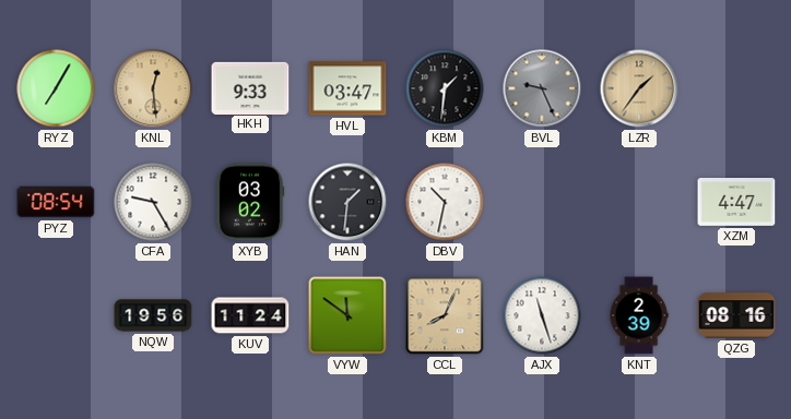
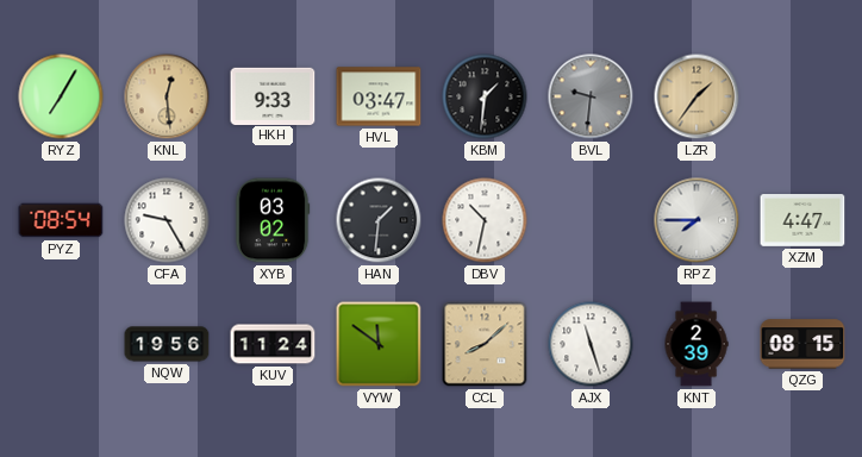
BVL: 9:26 -> 9:31
RPZ: none -> 7:45
CCL: 8:04 -> 8:08
QZG: 08:16 -> 08:15
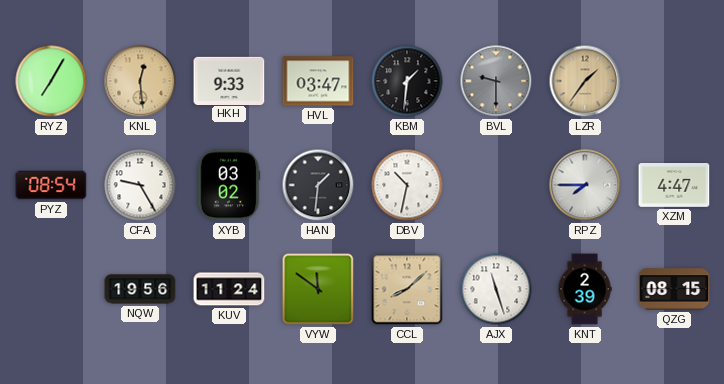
BVL: 9:31 -> 9:30
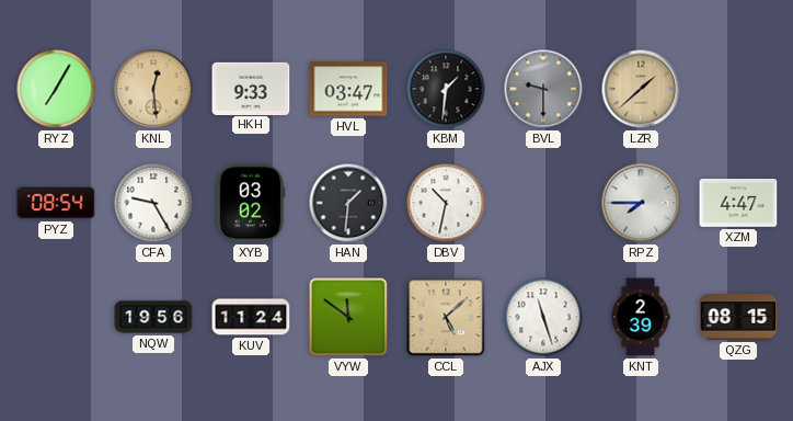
LZR: 1:36 -> 1:38
CCL: 8:08 -> 5:08
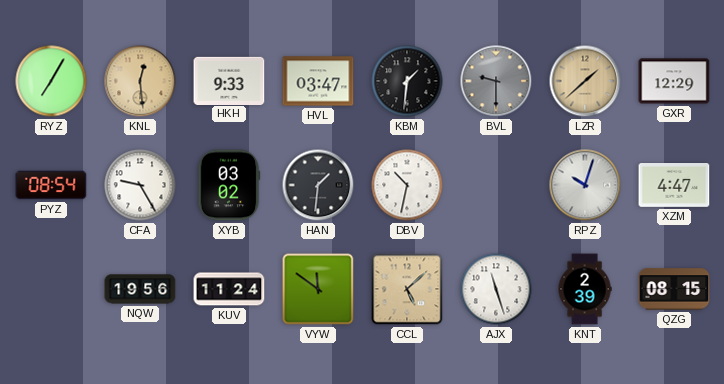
GXR: none -> 12:29
RPZ: 7:45 -> 10:03
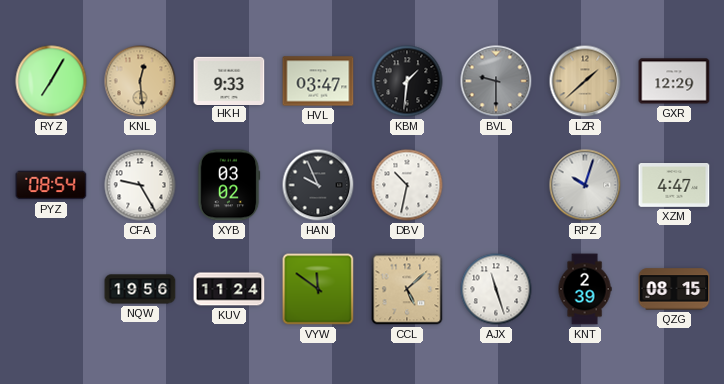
HAN: 1:31 -> 9:56
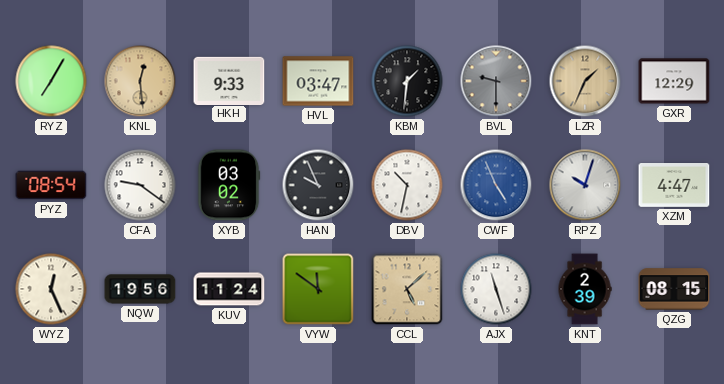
LZR: 1:38 -> 1:34
CFA: 9:25 -> 9:21
CWF: none -> 4:56
WYZ: none -> 12:26
